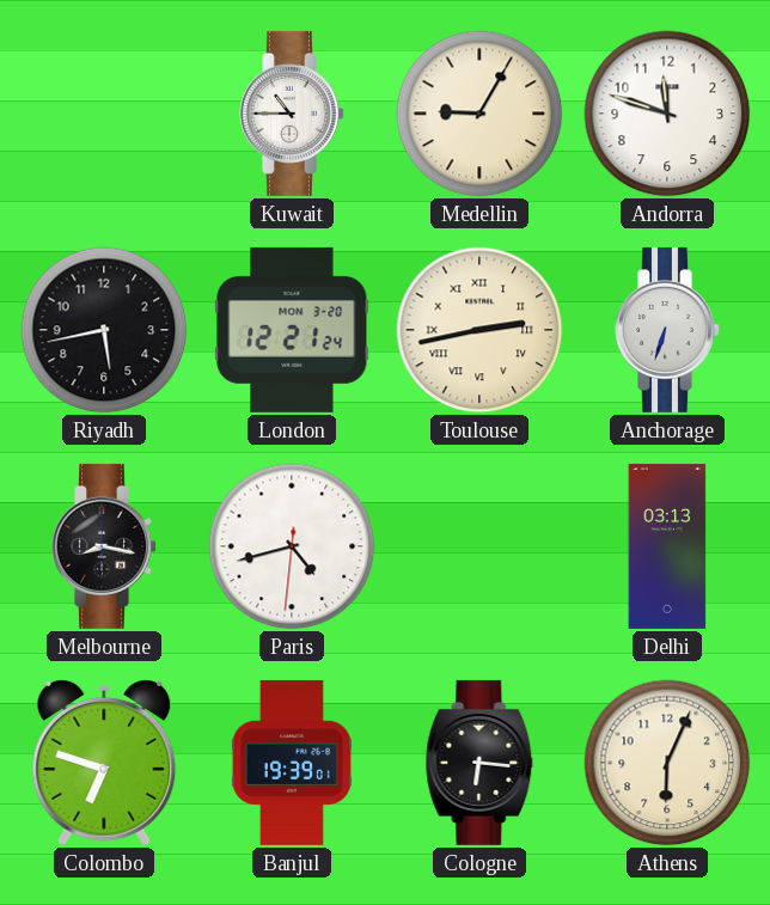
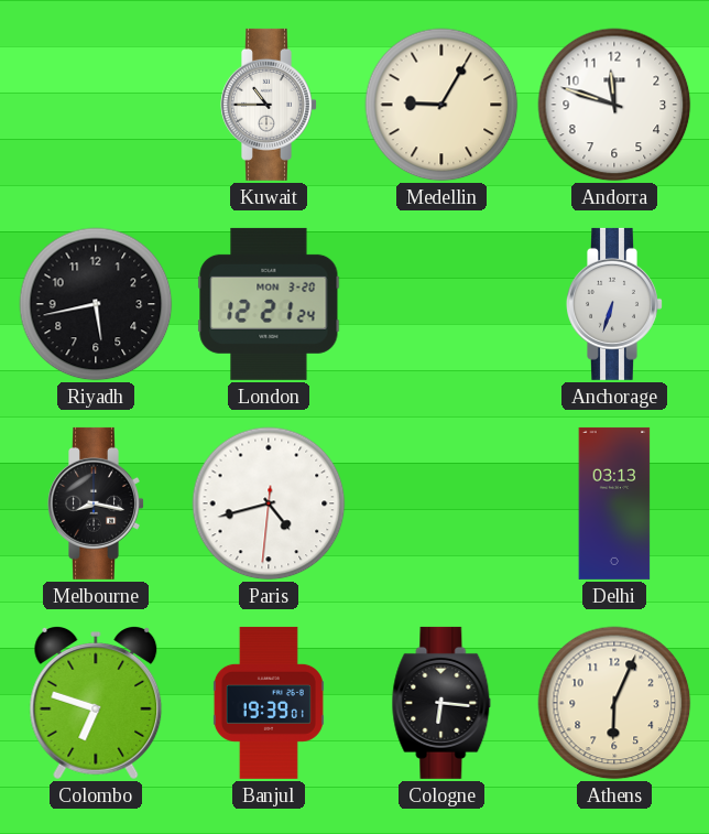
Toulouse: 2:43 -> none
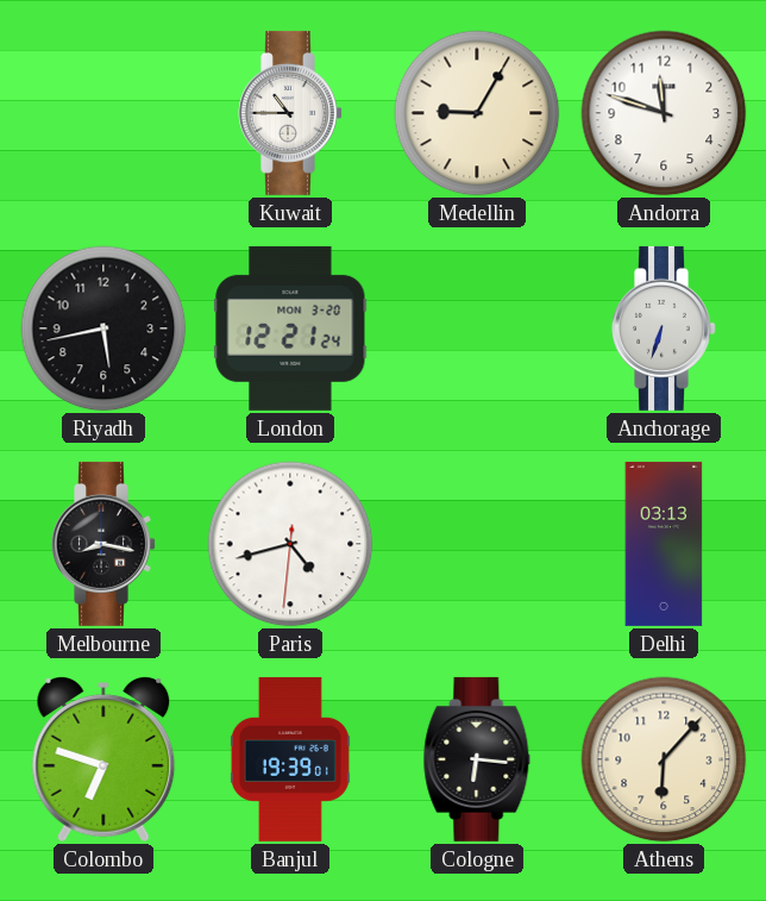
Athens: 6:04 -> 6:07
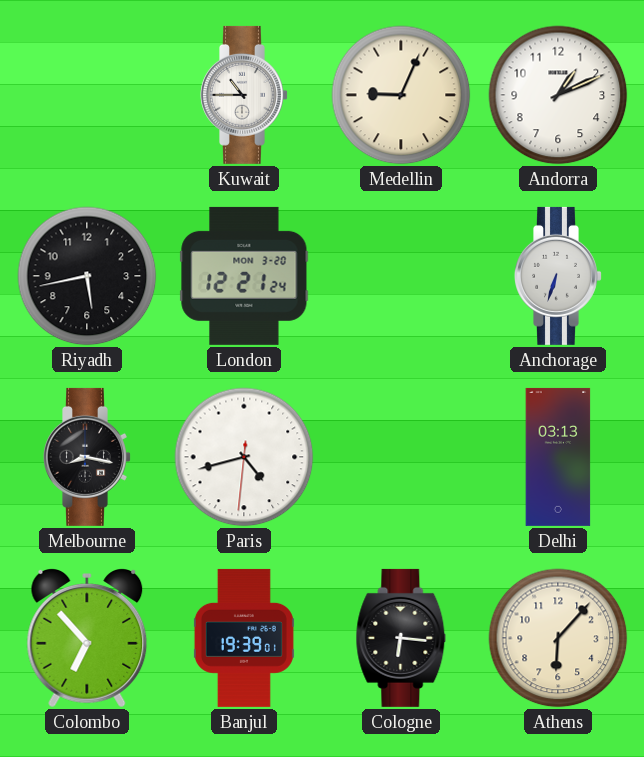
Medellin: 9:05 -> 9:04
Andorra: 11:48 -> 1:11
Colombo: 6:48 -> 6:53
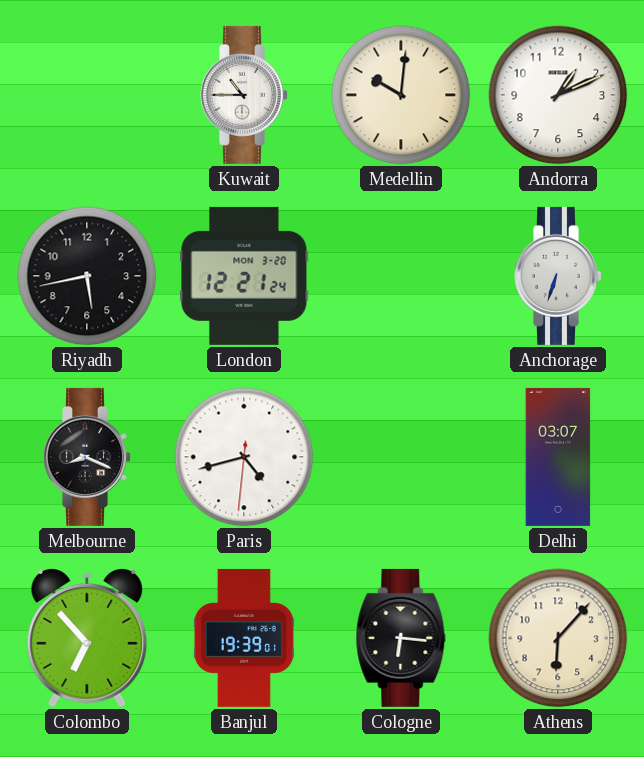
Medellin: 9:04 -> 10:01
Melbourne: 8:17 -> 8:19
Delhi: 03:13 -> 03:07
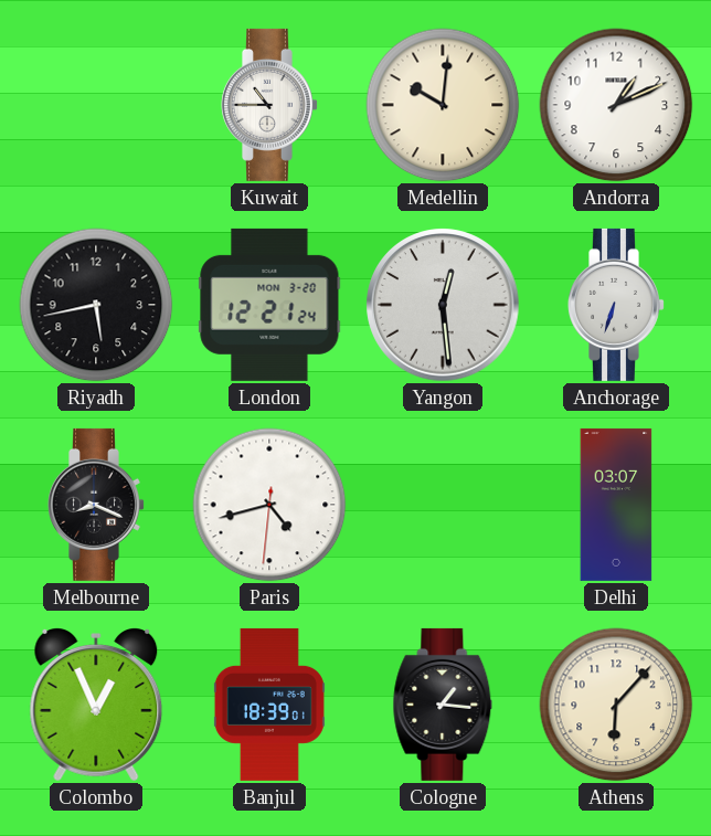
Yangon: none -> 12:29
Colombo: 6:53 -> 12:56
Banjul: 19:39 -> 18:39
Cologne: 6:16 -> 1:16
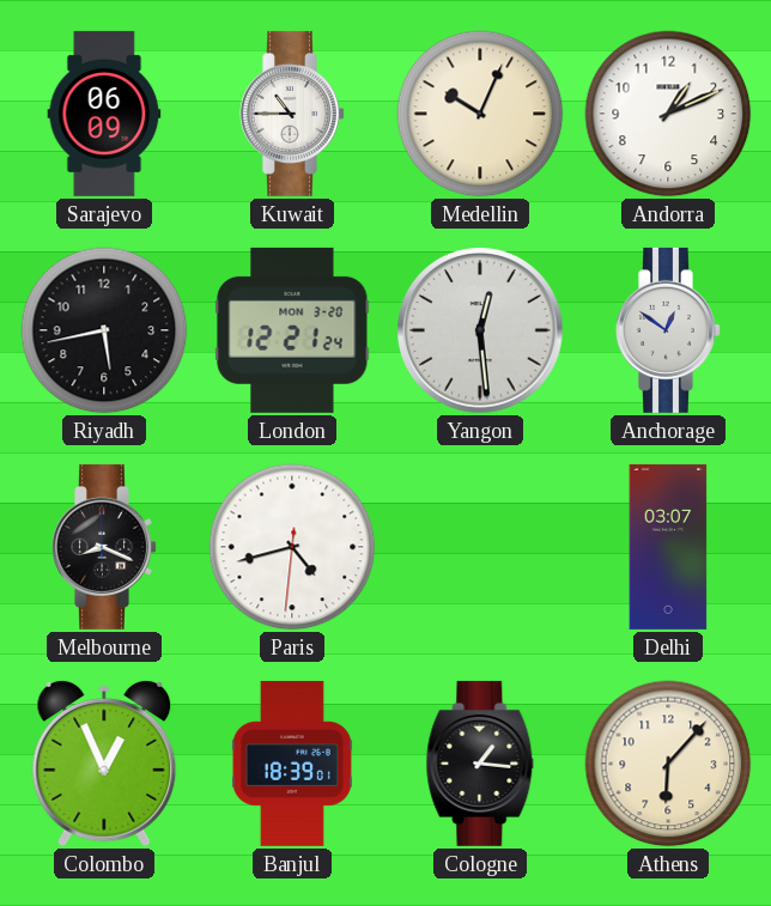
Sarajevo: none -> 06:09
Medellin: 10:01 -> 10:04
Anchorage: 6:33 -> 12:51
